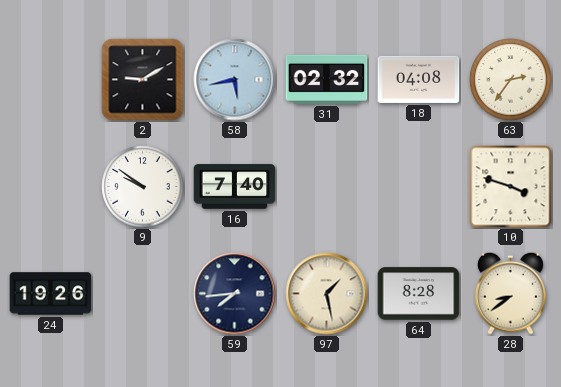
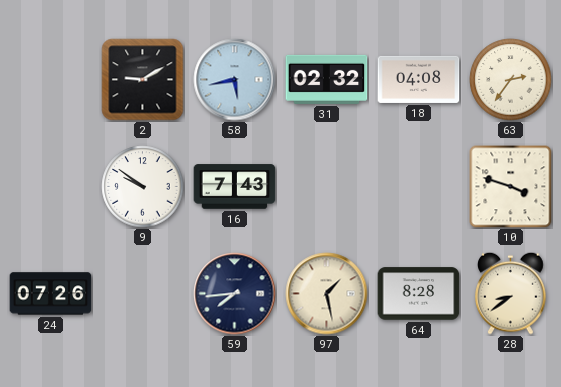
16: 7:40 -> 7:43
24: 19:26 -> 07:26
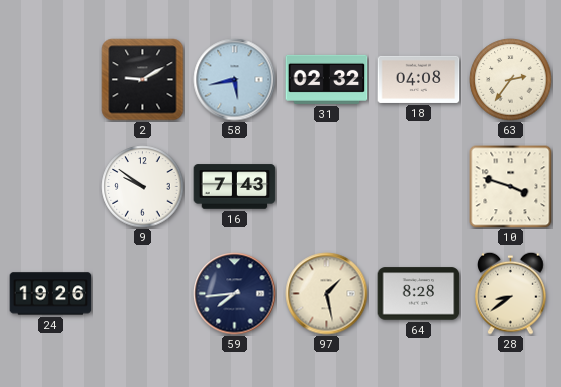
24: 07:26 -> 19:26
